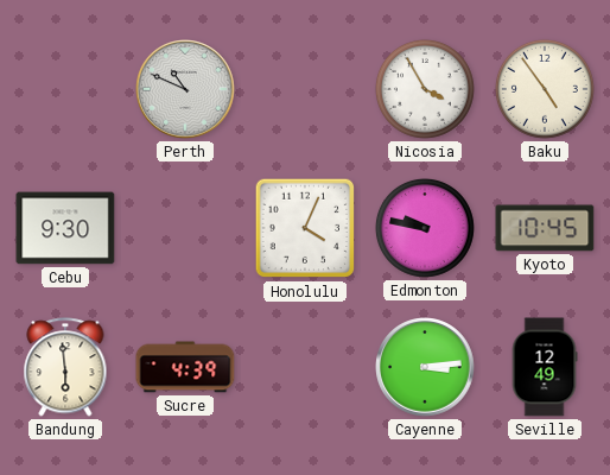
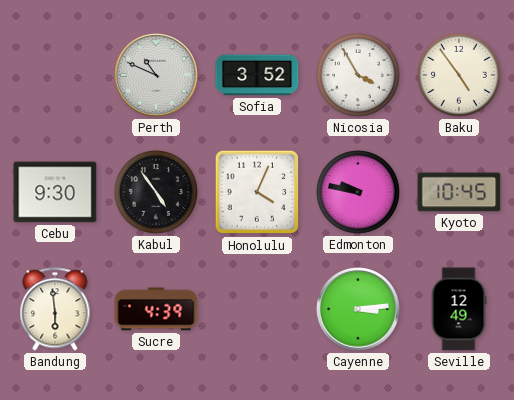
Sofia: none -> 3:52
Kabul: none -> 4:54
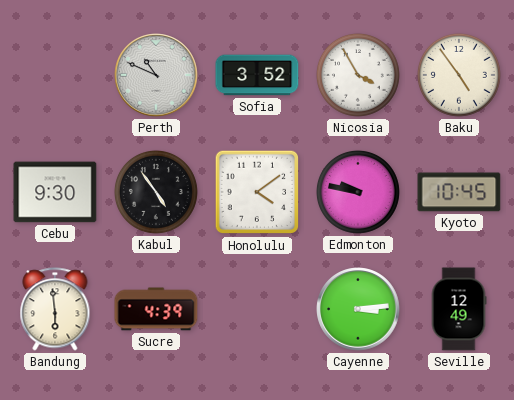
Honolulu: 4:04 -> 4:09
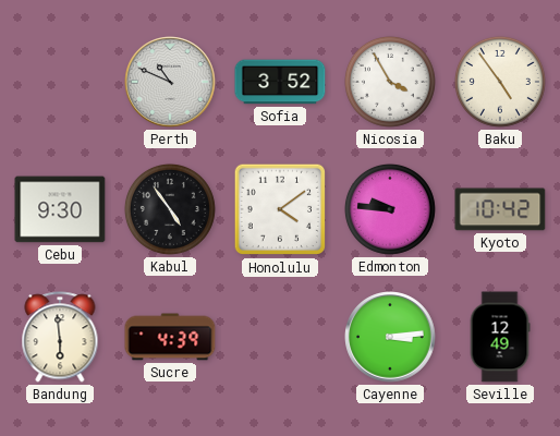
Edmonton: 9:47 -> 9:46
Kyoto: 10:45 -> 10:42
